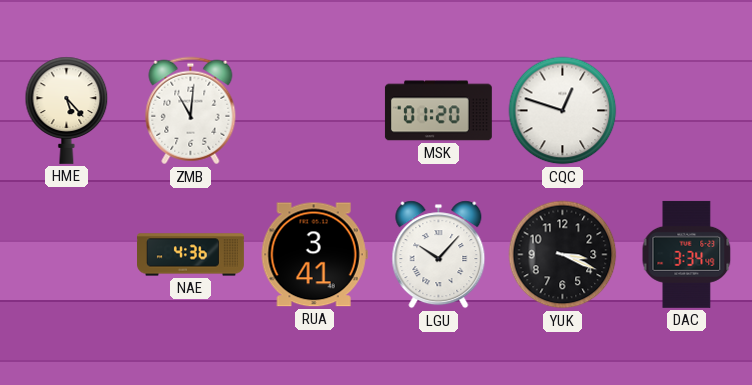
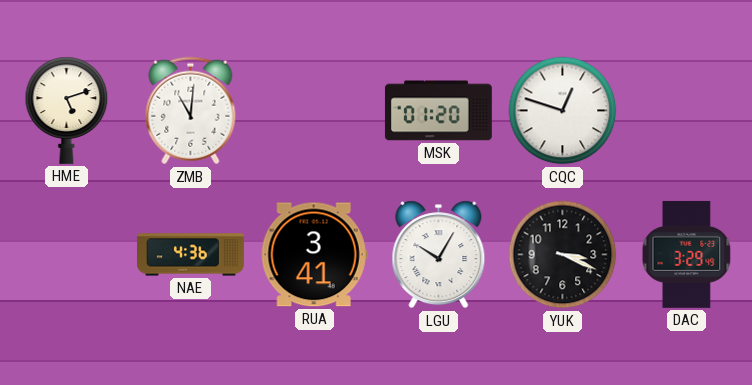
HME: 5:23 -> 5:12
LGU: 10:07 -> 10:05
DAC: 3:34 -> 3:29
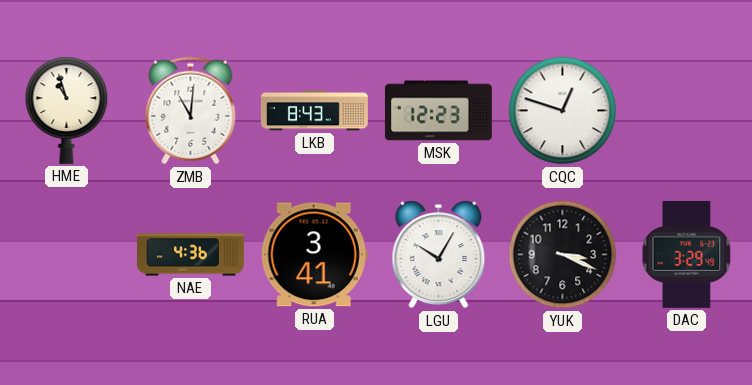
HME: 5:12 -> 10:57
LKB: none -> 8:43
MSK: 01:20 -> 12:23
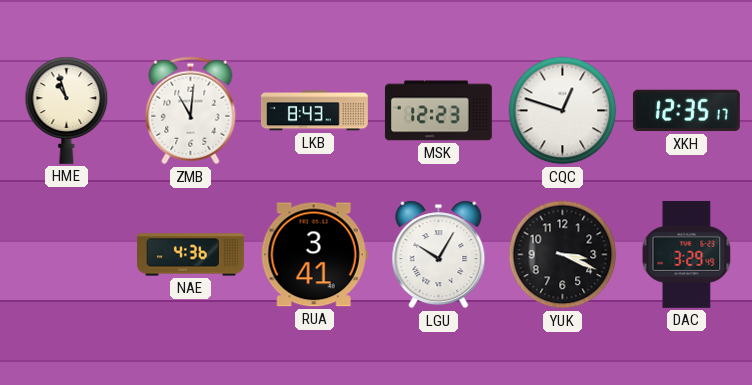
XKH: none -> 12:35
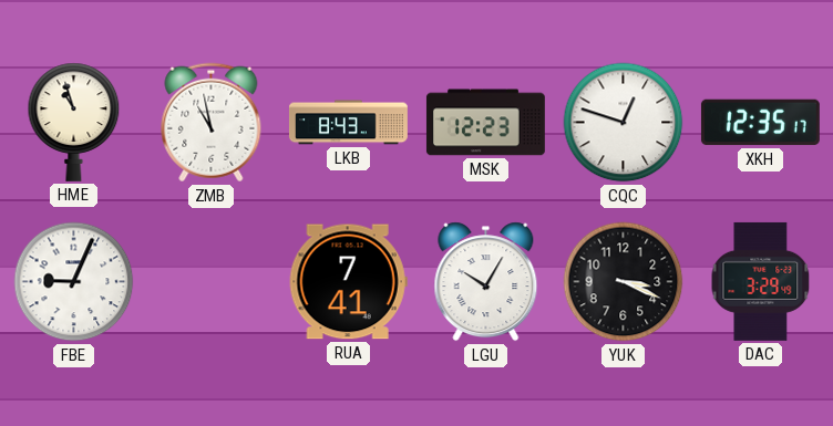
ZMB: 11:01 -> 10:58
FBE: none -> 9:04
NAE: 4:36 -> none
RUA: 3:41 -> 7:41
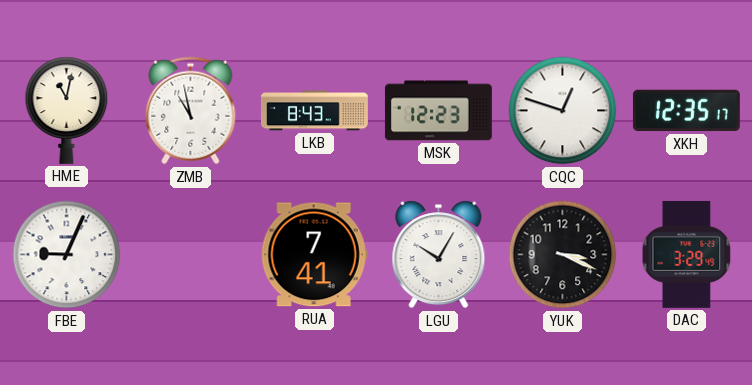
HME: 10:57 -> 11:02
